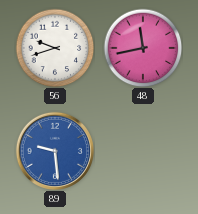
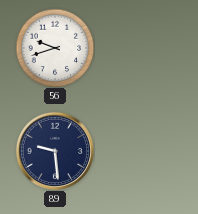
48: 11:43 -> none
89 dial: blue -> navy
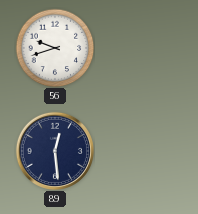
89: 9:29 -> 12:29
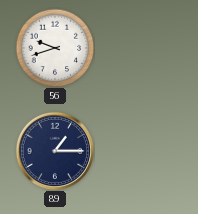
89: 12:29 -> 1:15
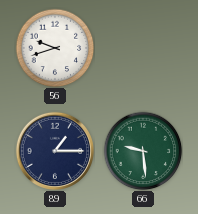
66: none -> 9:29
